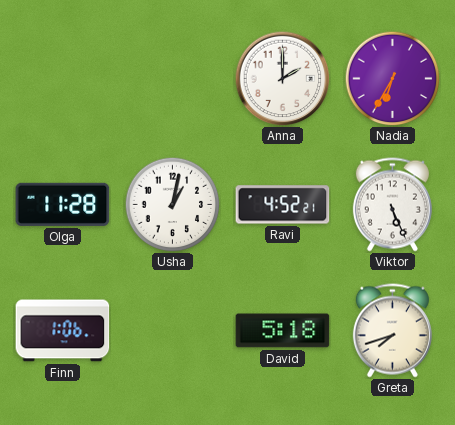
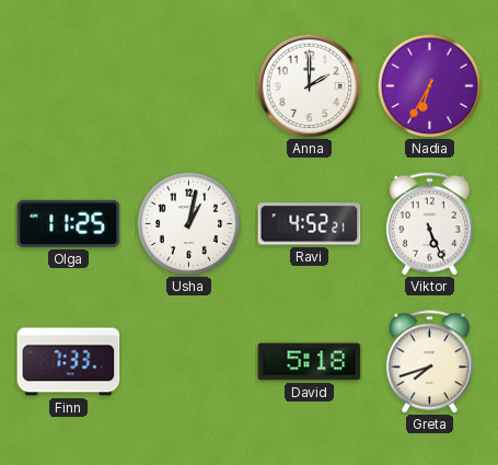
Olga: 11:28 -> 11:25
Finn: 1:06 -> 7:33
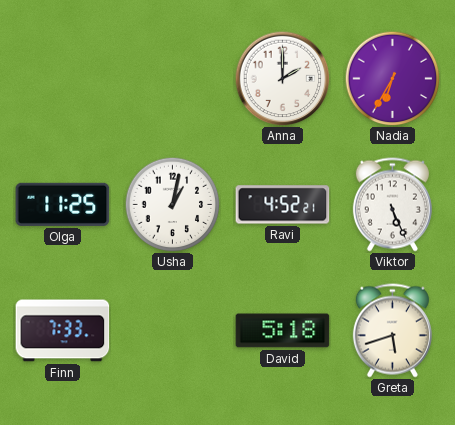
Greta: 7:42 -> 5:42
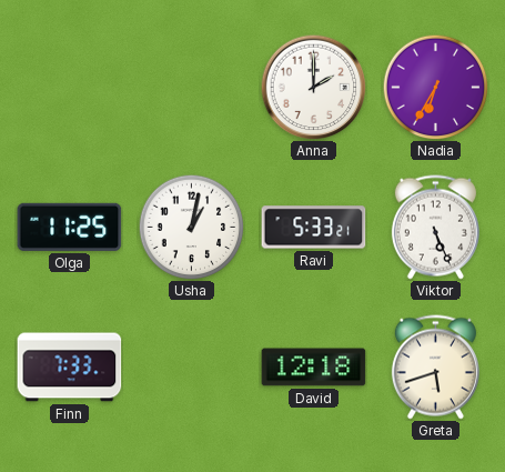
Ravi: 4:52 -> 5:33
David: 5:18 -> 12:18
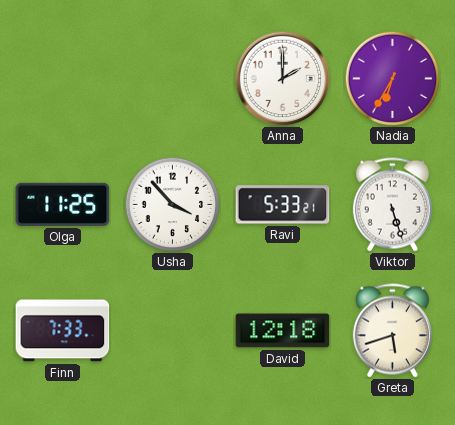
Usha: 1:02 -> 3:53
Viktor: 5:26 -> 5:27
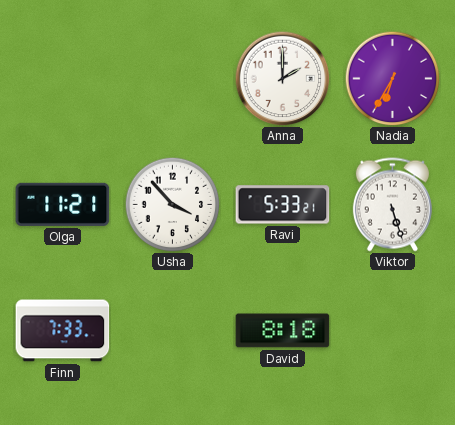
Olga: 11:25 -> 11:21
David: 12:18 -> 8:18
Greta: 5:42 -> none
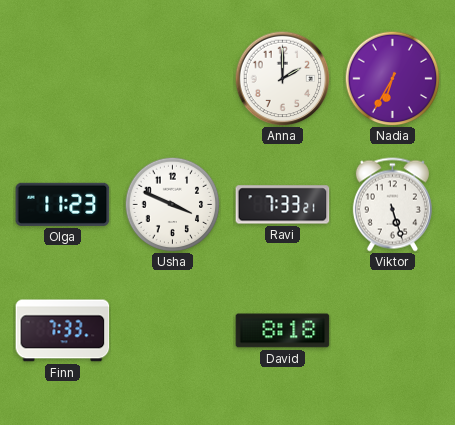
Olga: 11:21 -> 11:23
Usha: 3:53 -> 3:49
Ravi: 5:33 -> 7:33
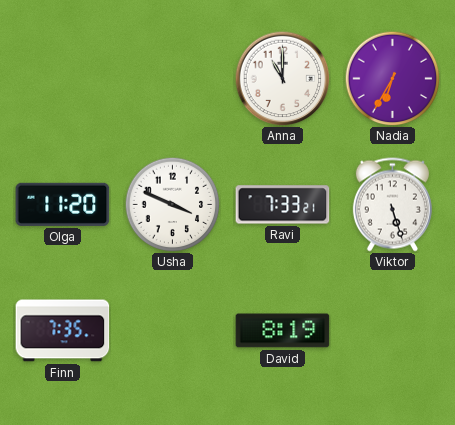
Anna: 2:00 -> 11:00
Olga: 11:23 -> 11:20
Finn: 7:33 -> 7:35
David: 8:18 -> 8:19
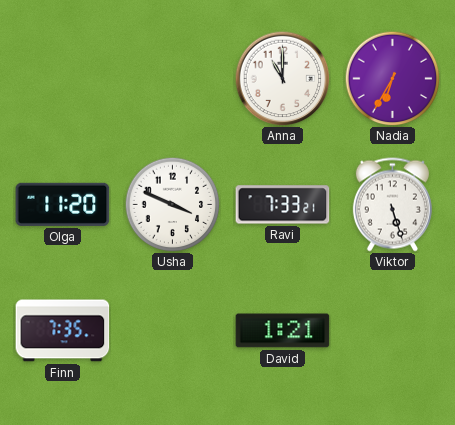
David: 8:19 -> 1:21
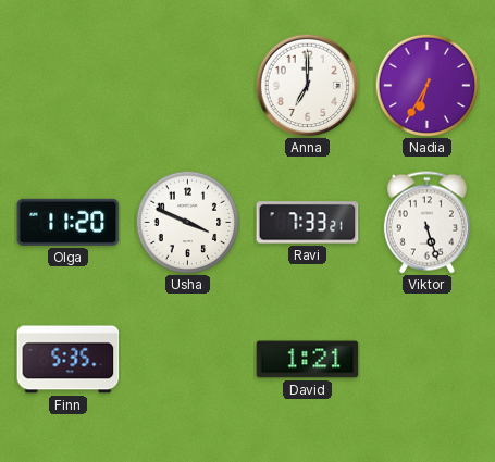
Anna: 11:00 -> 7:00
Finn: 7:35 -> 5:35
